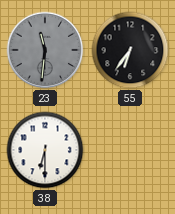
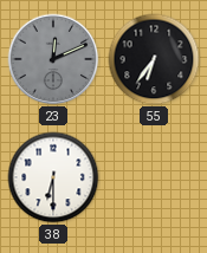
23: 11:31 -> 12:11
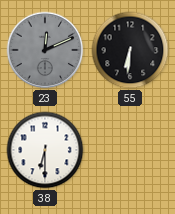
55: 6:36 -> 6:31
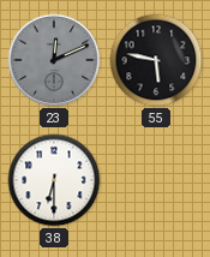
55: 6:31 -> 5:47
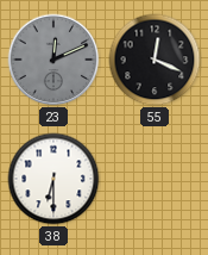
55: 5:47 -> 12:19
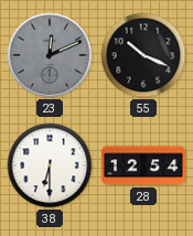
55: 12:19 -> 10:19
28: none -> 12:54
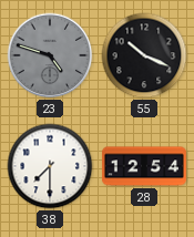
23: 12:11 -> 4:48
38: 6:30 -> 7:30
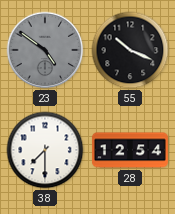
23: 4:48 -> 4:51
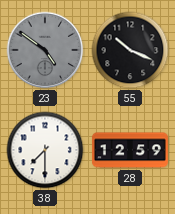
28: 12:54 -> 12:59
